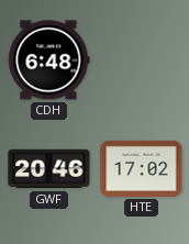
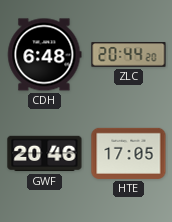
ZLC: none -> 20:44
HTE: 17:02 -> 17:05
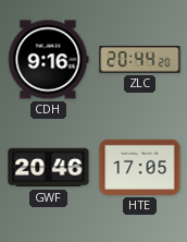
CDH: 6:48 -> 9:16
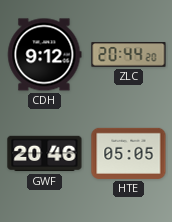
CDH: 9:16 -> 9:12
HTE: 17:05 -> 05:05
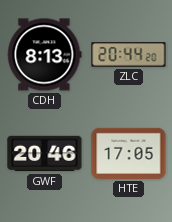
CDH: 9:12 -> 8:13
HTE: 05:05 -> 17:05
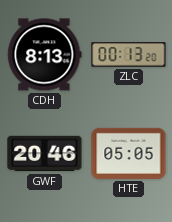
ZLC: 20:44 -> 00:13
HTE: 17:05 -> 05:05
